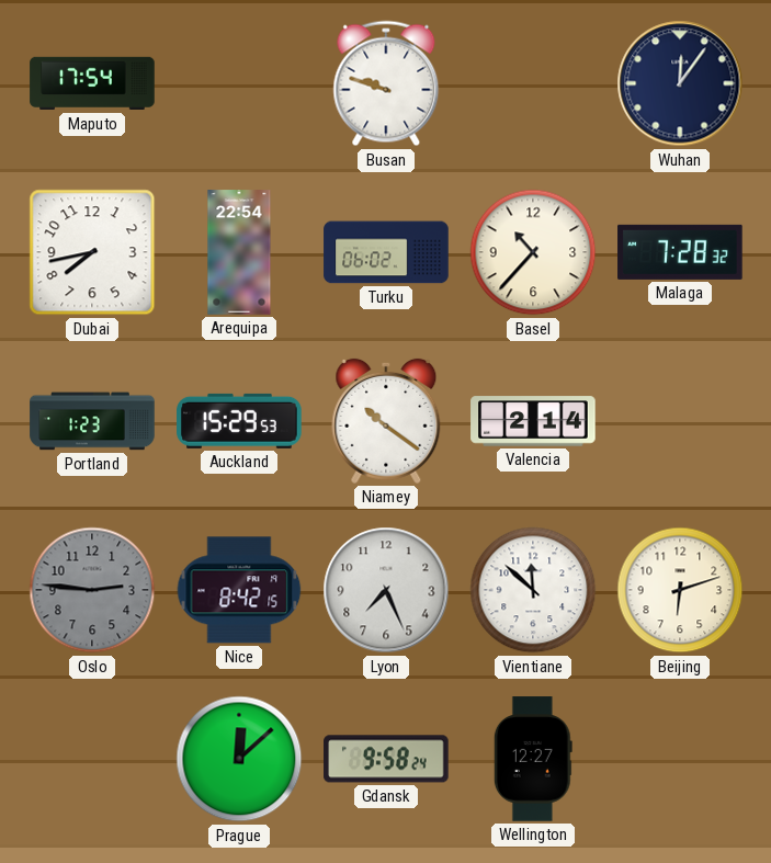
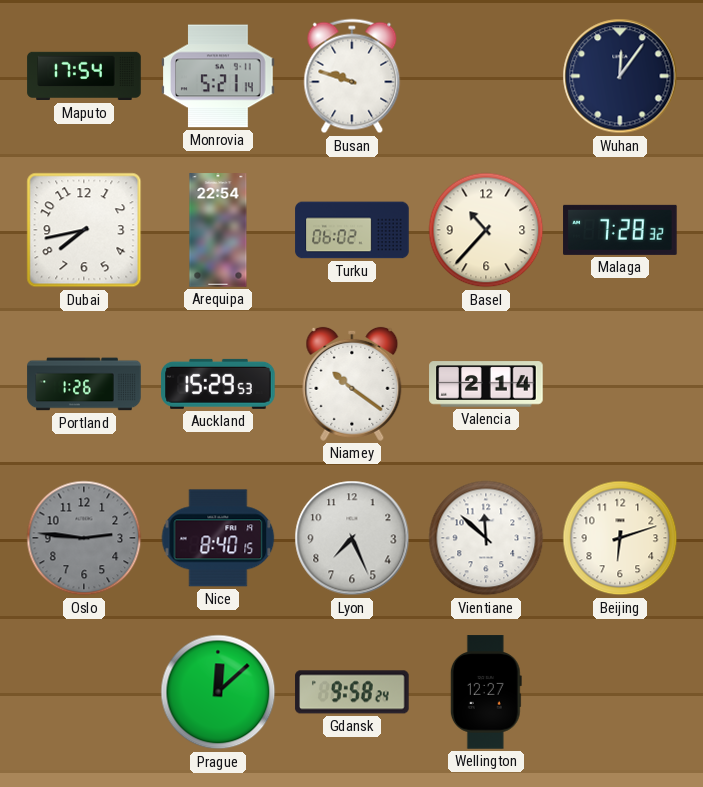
Monrovia: none -> 5:21
Portland: 1:23 -> 1:26
Nice: 8:42 -> 8:40
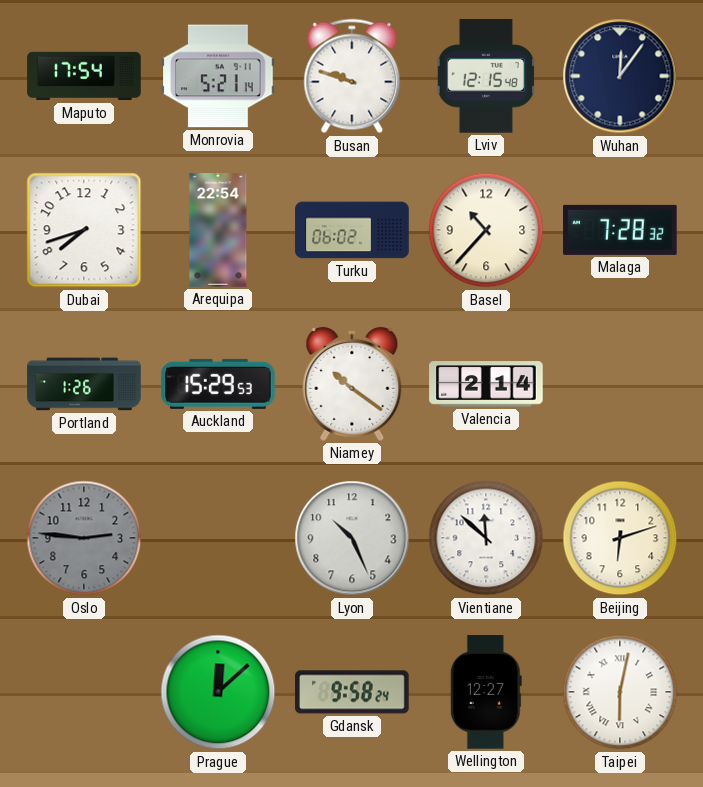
Lviv: none -> 12:15
Dubai: 7:43 -> 7:42
Nice: 8:40 -> none
Lyon: 7:26 -> 10:26
Taipei: none -> 6:02
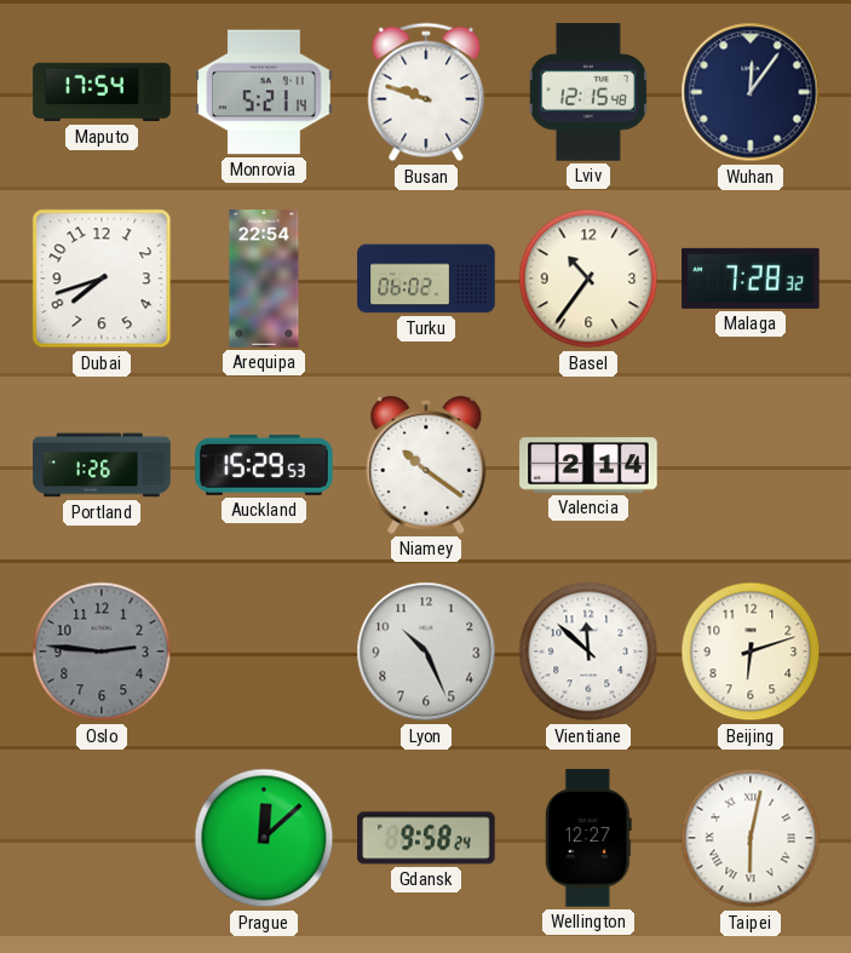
Basel: 10:37 -> 10:36
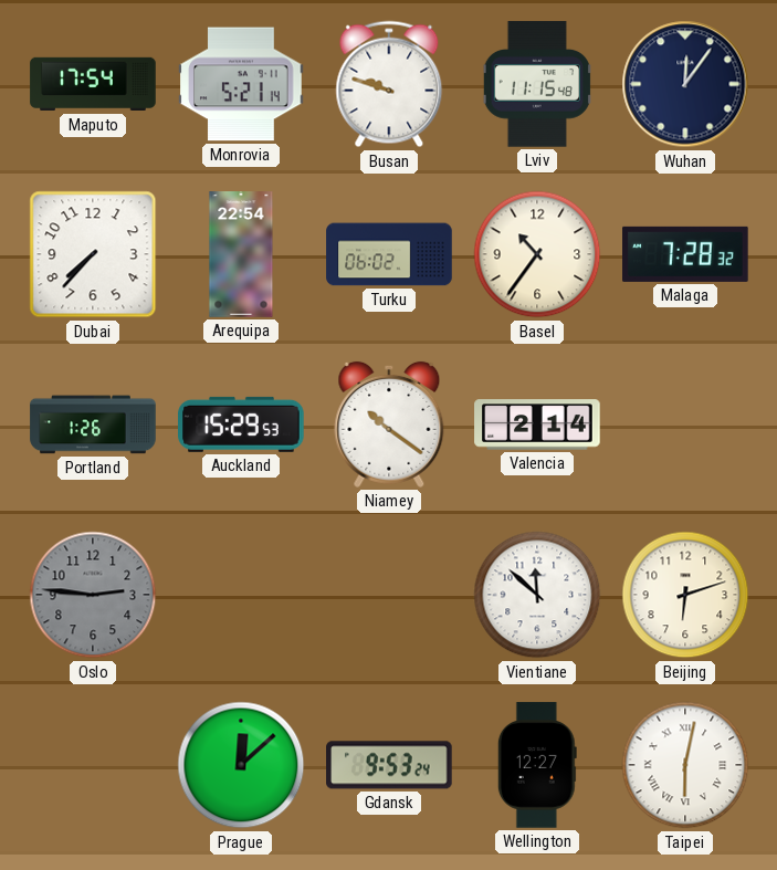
Lviv: 12:15 -> 11:15
Dubai: 7:42 -> 7:37
Lyon: 10:26 -> none
Gdansk: 9:58 -> 9:53
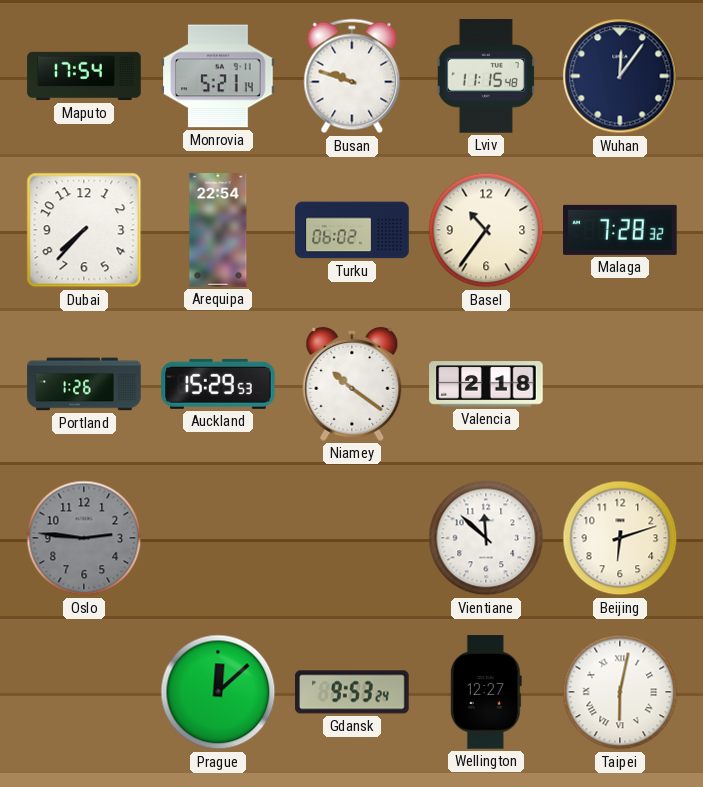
Valencia: 2:14 -> 2:18
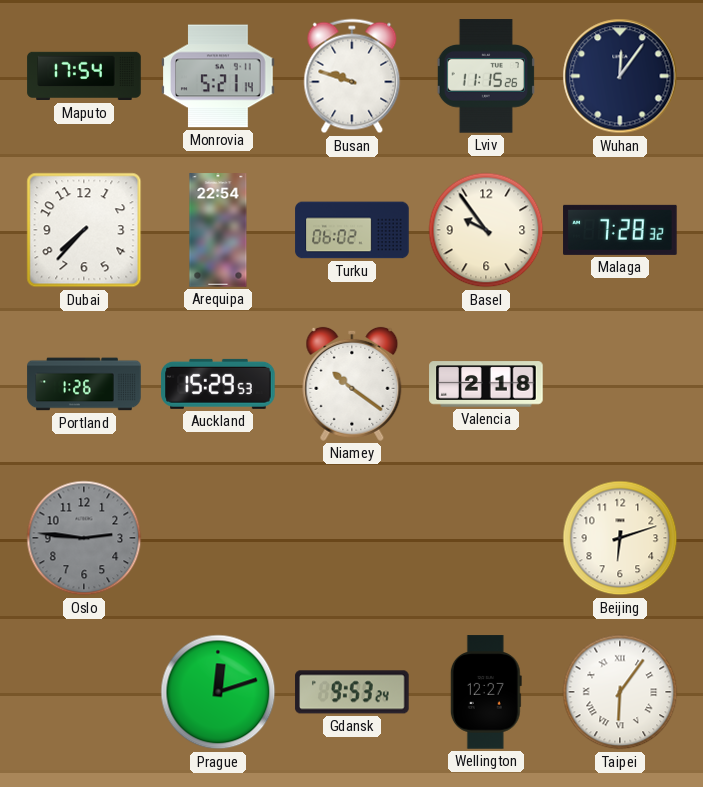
Lviv: 11:15:48 -> 11:15:26
Basel: 10:36 -> 9:54
Vientiane: 11:52 -> none
Prague: 12:08 -> 12:12
Taipei: 6:02 -> 6:06
